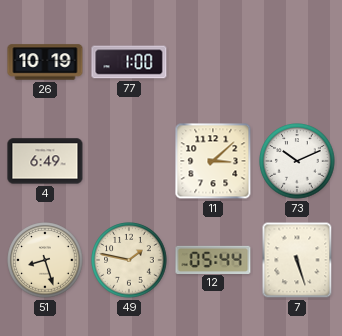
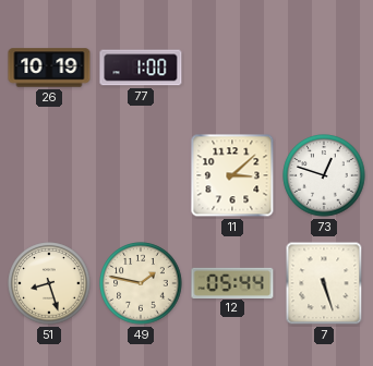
4: 6:49 -> none
73: 10:11 -> 12:48
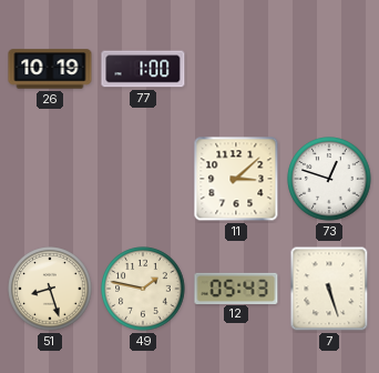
12: 05:44 -> 05:43
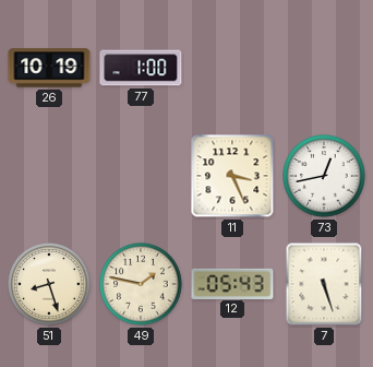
11: 3:08 -> 3:26
73: 12:48 -> 12:43
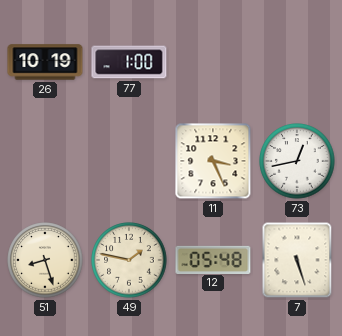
12: 05:43 -> 05:48
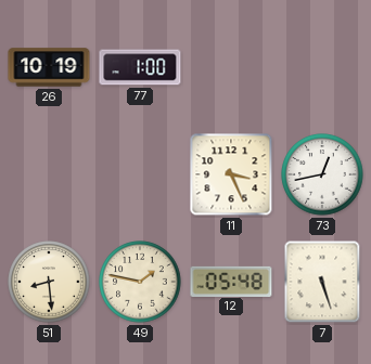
51: 8:27 -> 8:29
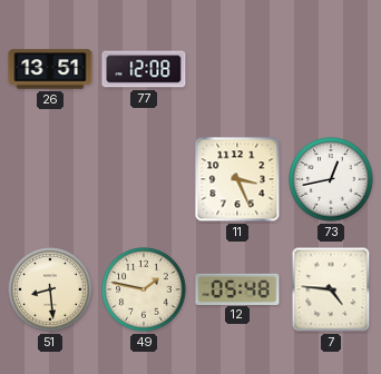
26: 10:19 -> 13:51
77: 1:00 -> 12:08
7: 5:27 -> 4:46
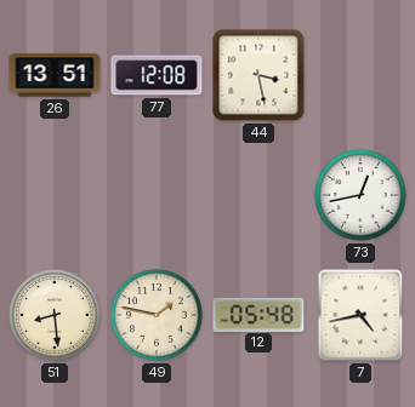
44: none -> 3:28
11: 3:26 -> none
7: 4:46 -> 4:43
